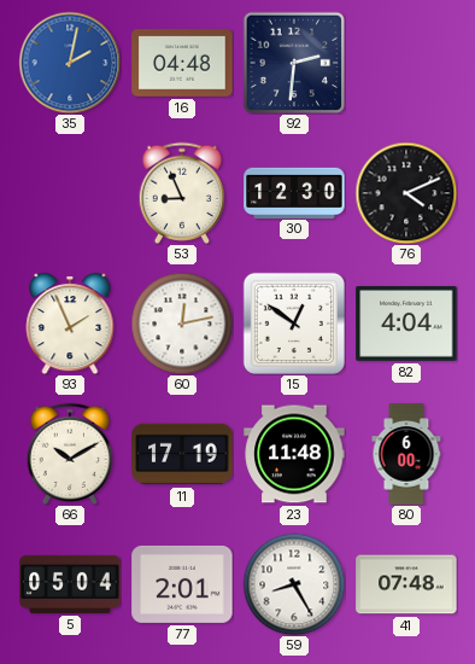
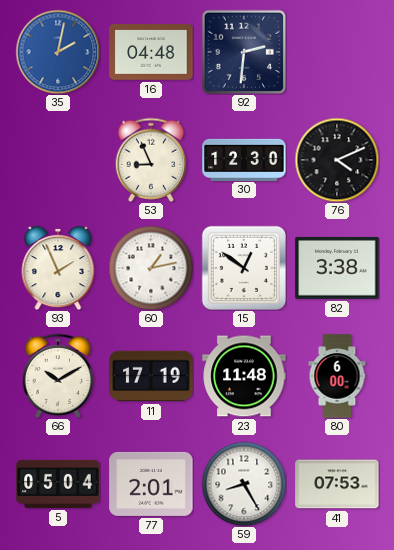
60: 12:13 -> 1:13
82: 4:04 -> 3:38
41: 07:48 -> 07:53
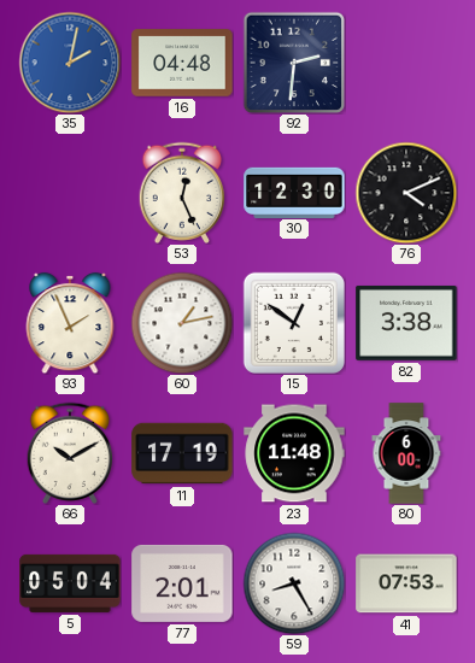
53: 8:56 -> 12:26
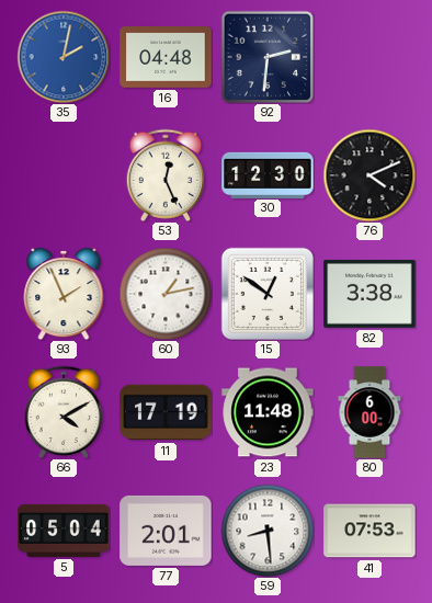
66: 10:10 -> 4:10
59: 8:25 -> 8:29
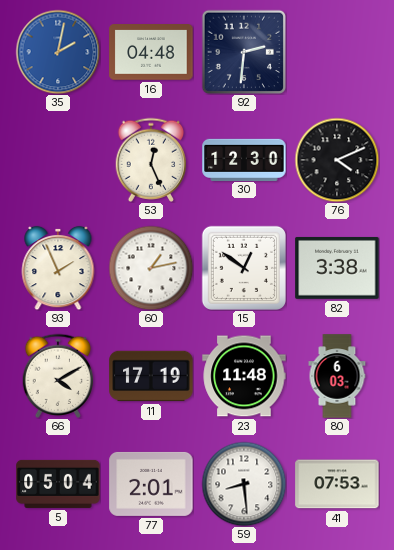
80: 6:00 -> 6:03
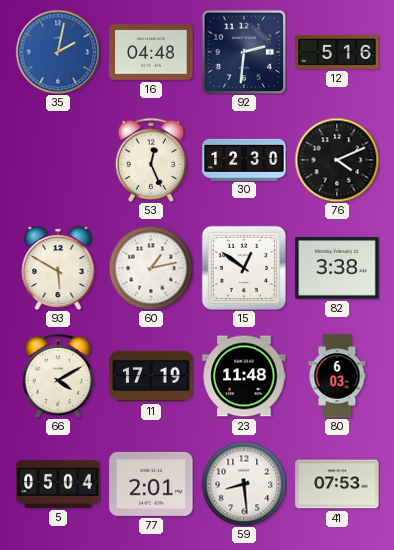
12: none -> 5:16
93: 1:56 -> 5:50
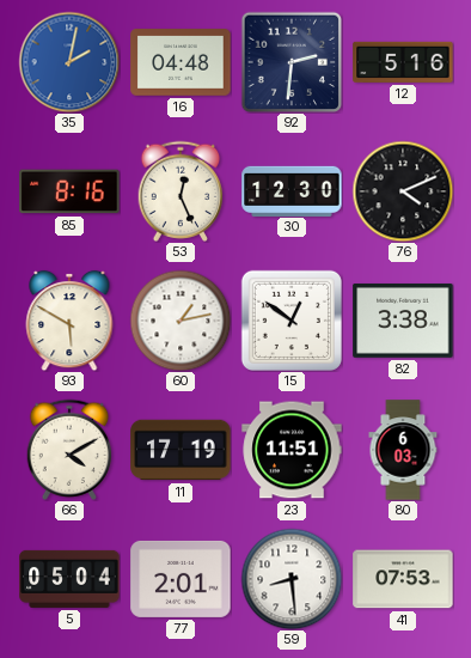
85: none -> 8:16
23: 11:48 -> 11:51
